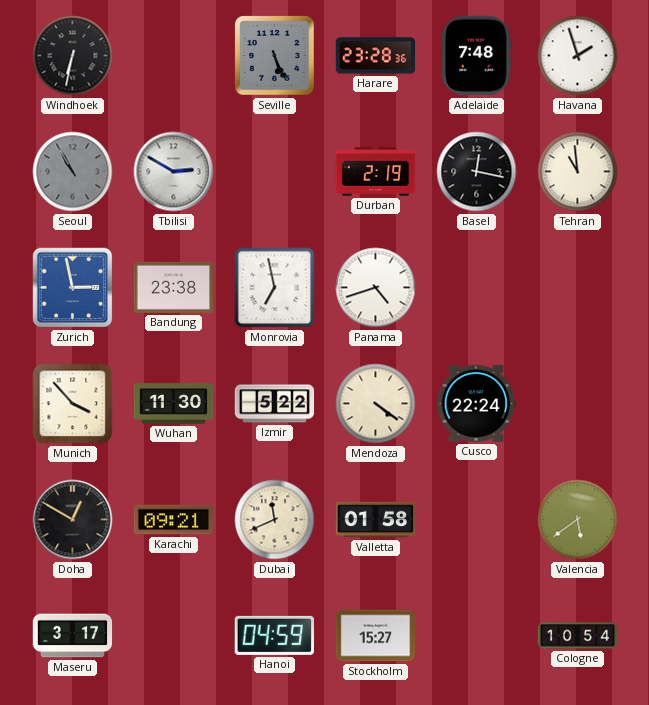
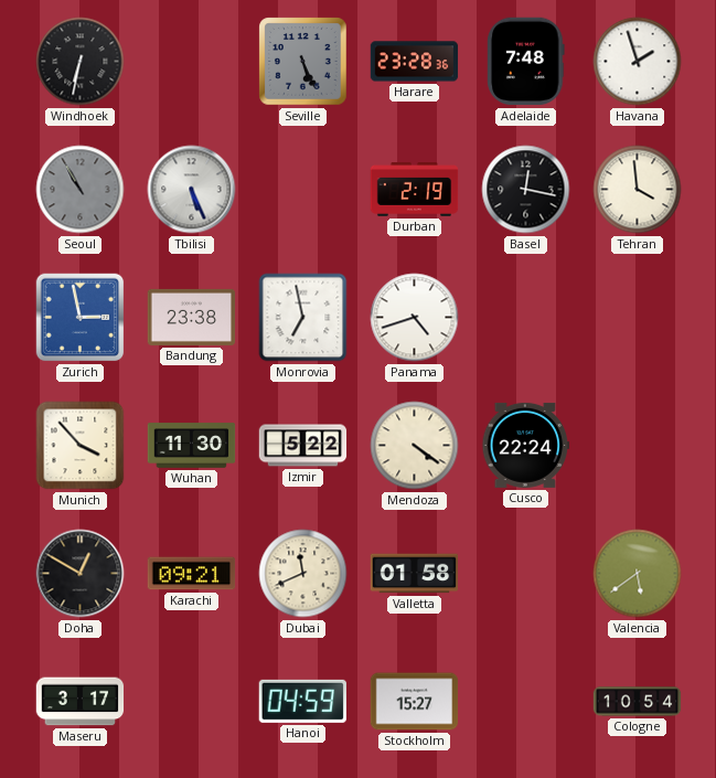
Tbilisi: 2:50 -> 5:26
Tehran: 10:59 -> 3:59
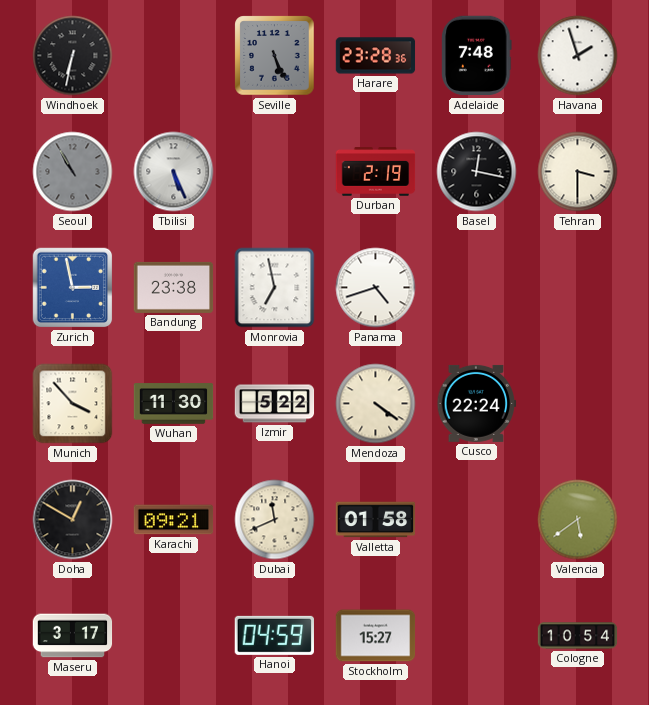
Tehran: 3:59 -> 3:30
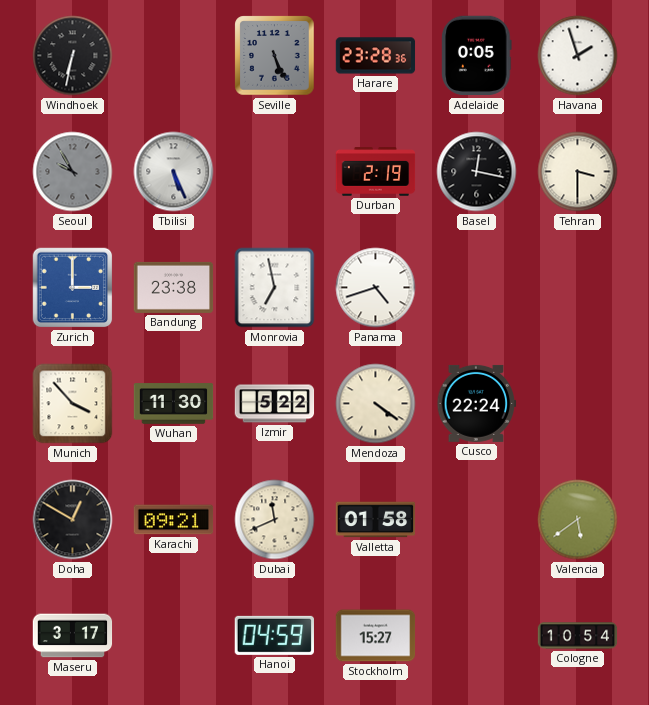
Adelaide: 7:48 -> 0:05
Seoul: 10:55 -> 9:55
Zurich: 2:58 -> 3:00
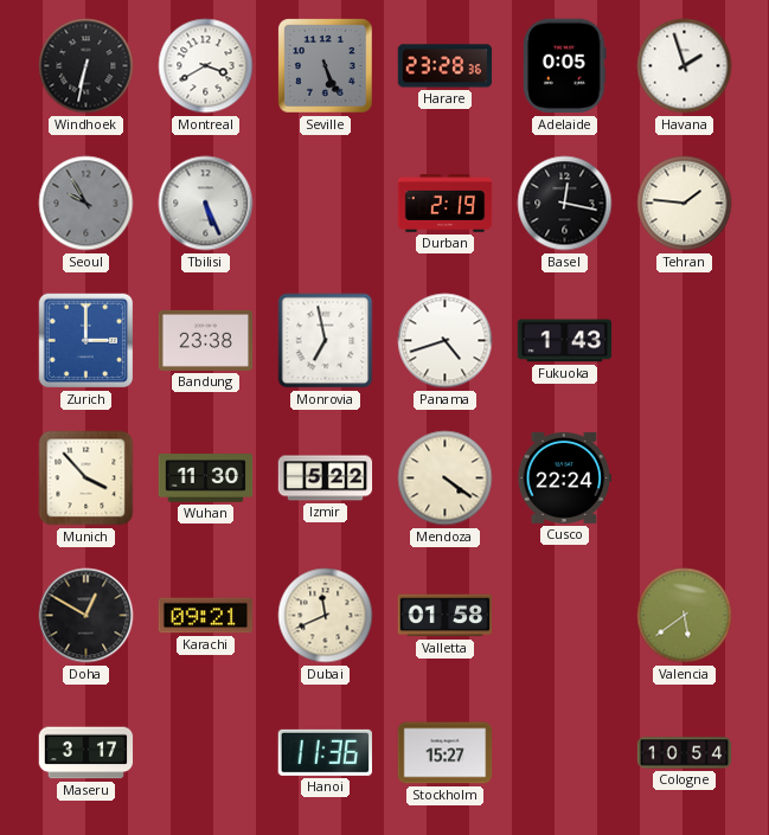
Montreal: none -> 3:40
Tehran: 3:30 -> 1:46
Fukuoka: none -> 1:43
Hanoi: 04:59 -> 11:36
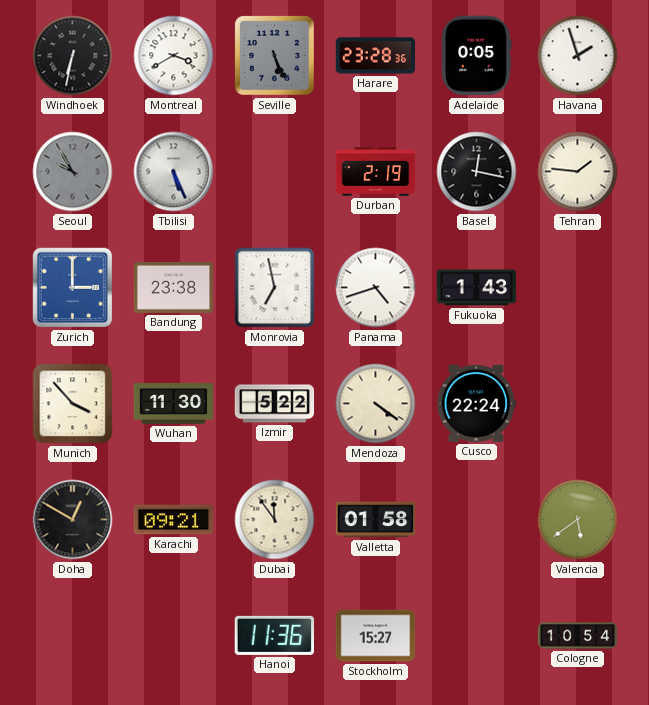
Dubai: 11:41 -> 11:54
Maseru: 3:17 -> none
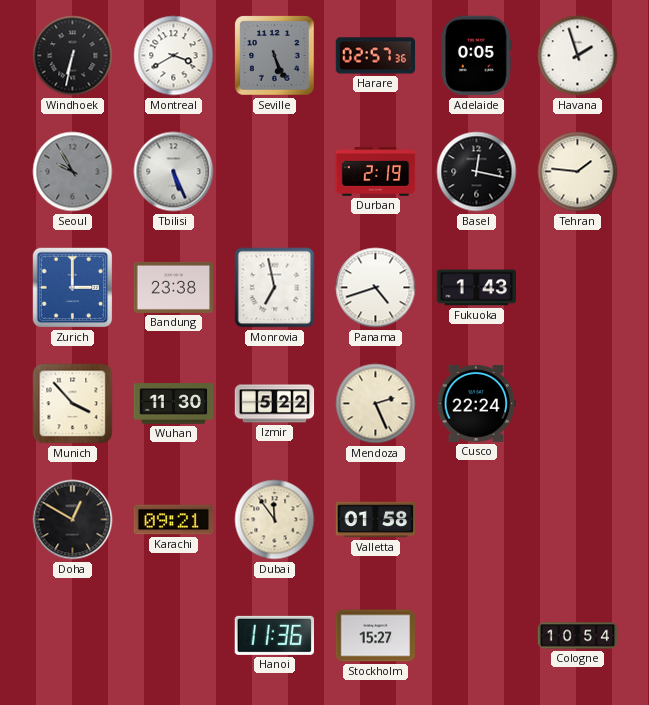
Harare: 23:28 -> 02:57
Mendoza: 4:21 -> 2:26
Valencia: 5:39 -> none
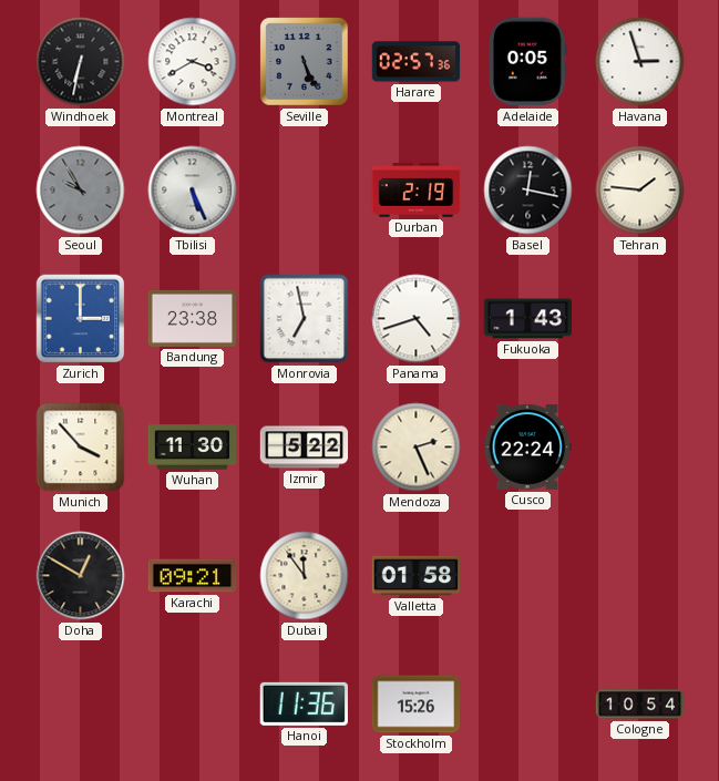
Havana: 1:57 -> 2:57
Stockholm: 15:27 -> 15:26
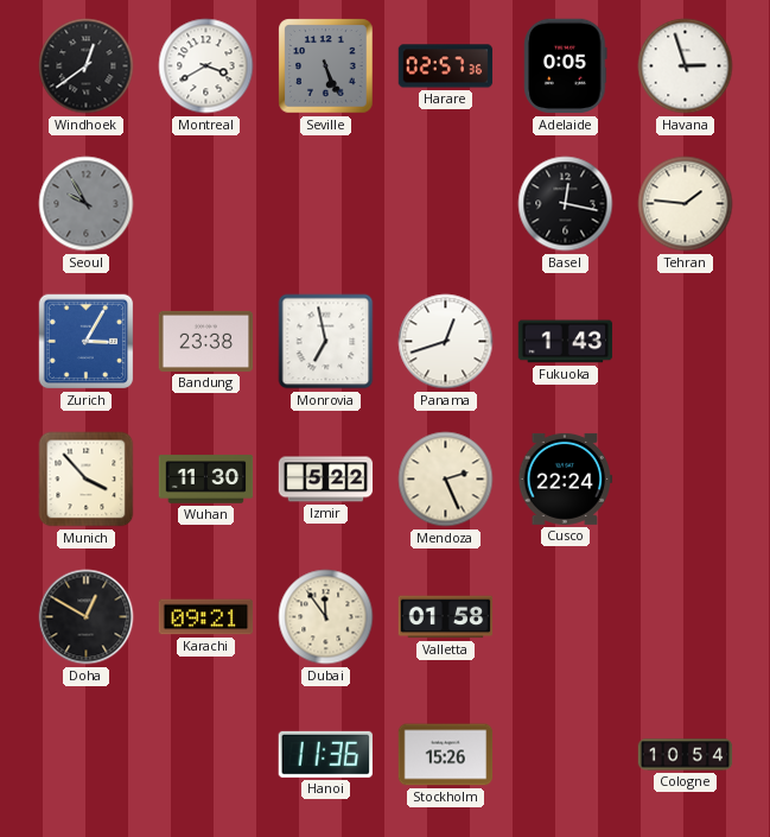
Windhoek: 6:32 -> 12:39
Tbilisi: 5:26 -> none
Durban: 2:19 -> none
Zurich: 3:00 -> 3:05
Panama: 4:42 -> 12:42
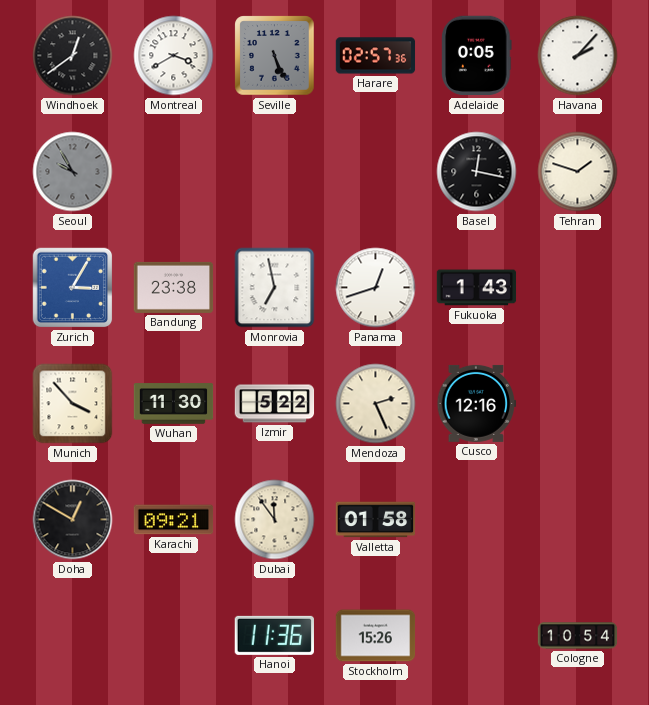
Havana: 2:57 -> 2:07
Tehran: 1:46 -> 1:48
Cusco: 22:24 -> 12:16
